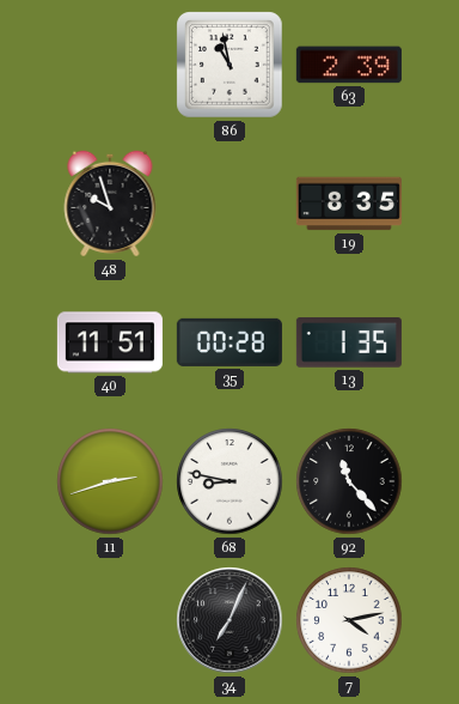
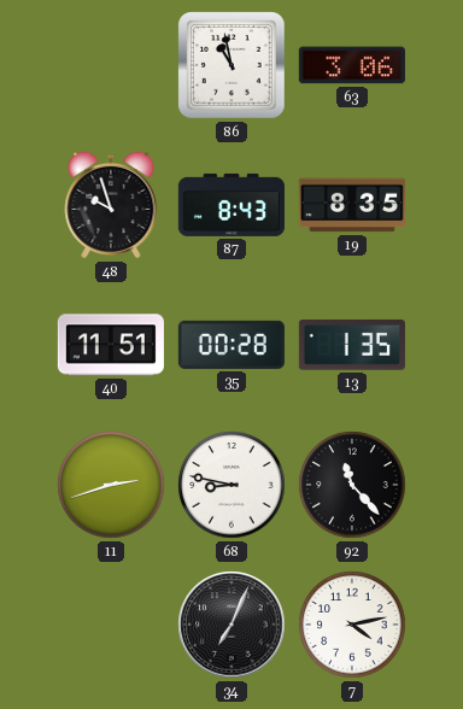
63: 2:39 -> 3:06
87: none -> 8:43
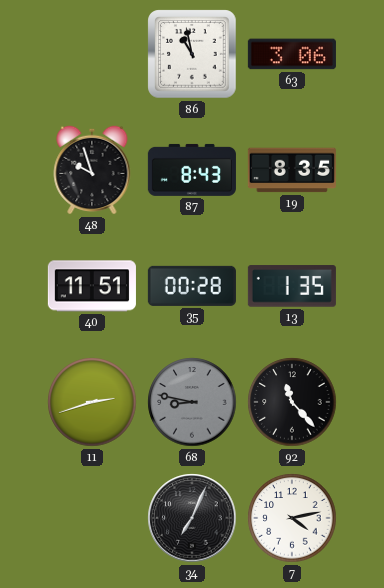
68 dial: white -> grey
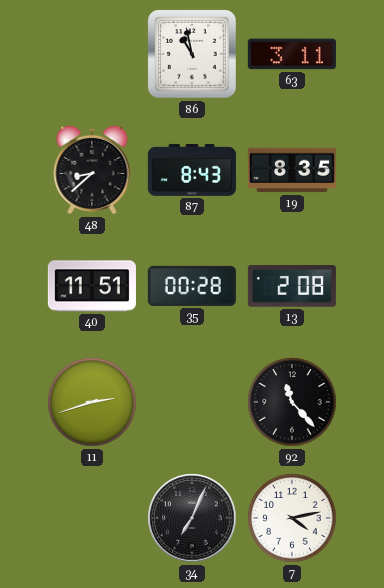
63: 3:06 -> 3:11
48: 9:57 -> 8:38
13: 1:35 -> 2:08
68: 8:47 -> none
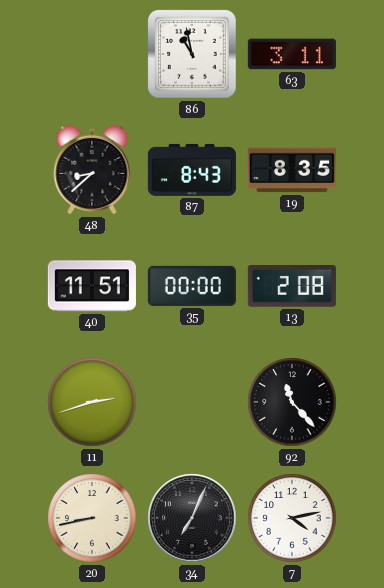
35: 00:28 -> 00:00
20: none -> 8:43
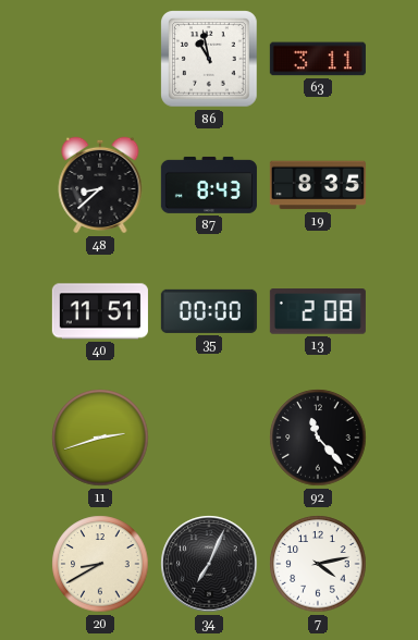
20: 8:43 -> 8:40
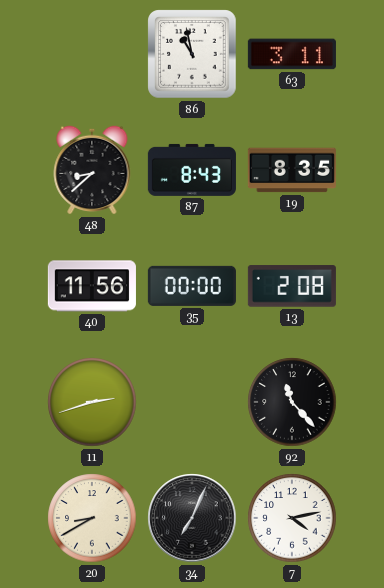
40: 11:51 -> 11:56
